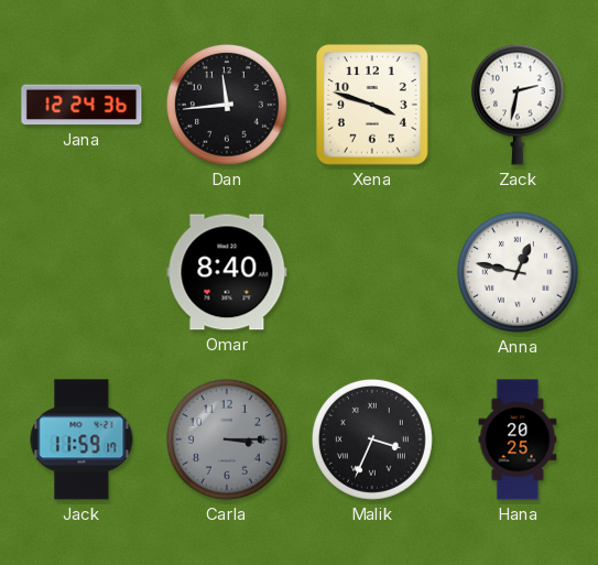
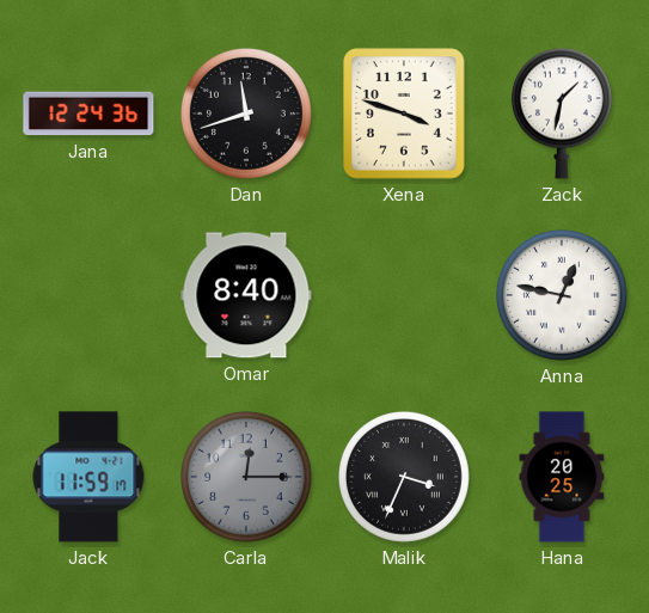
Dan: 11:44 -> 11:42
Zack: 2:32 -> 1:32
Carla: 3:15 -> 12:15
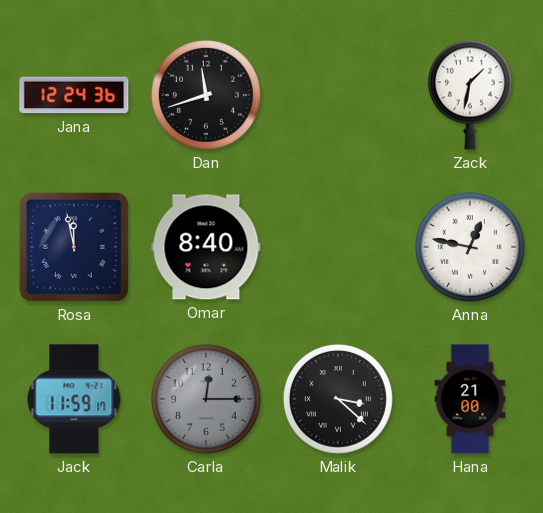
Xena: 3:48 -> none
Rosa: none -> 11:58
Malik: 3:34 -> 3:22
Hana: 20:25 -> 21:00
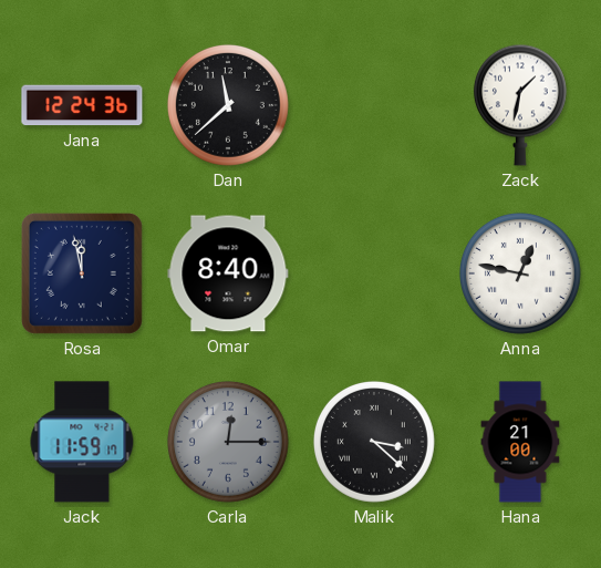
Dan: 11:42 -> 11:38
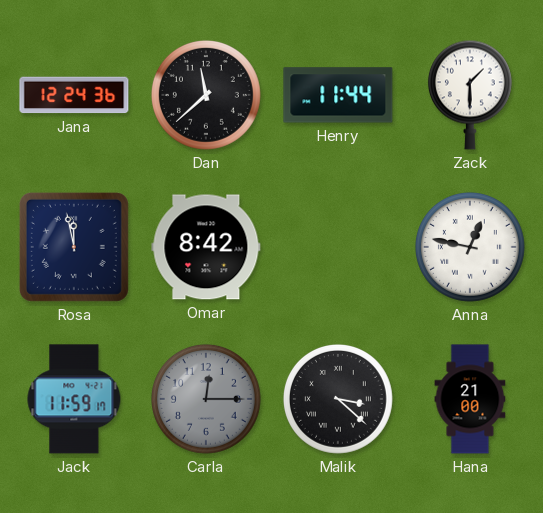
Henry: none -> 11:44
Zack: 1:32 -> 1:30
Omar: 8:40 -> 8:42
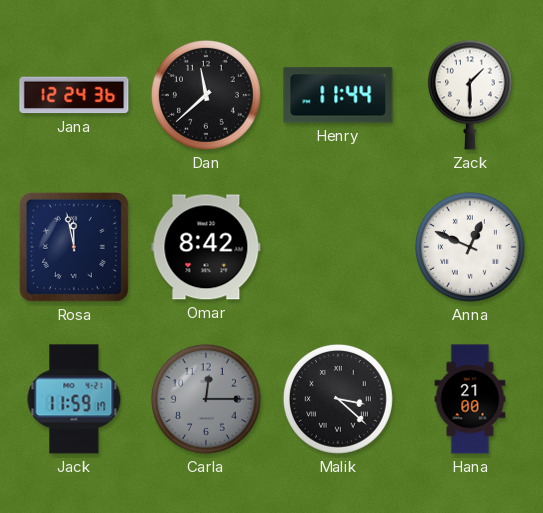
Anna: 12:47 -> 12:49
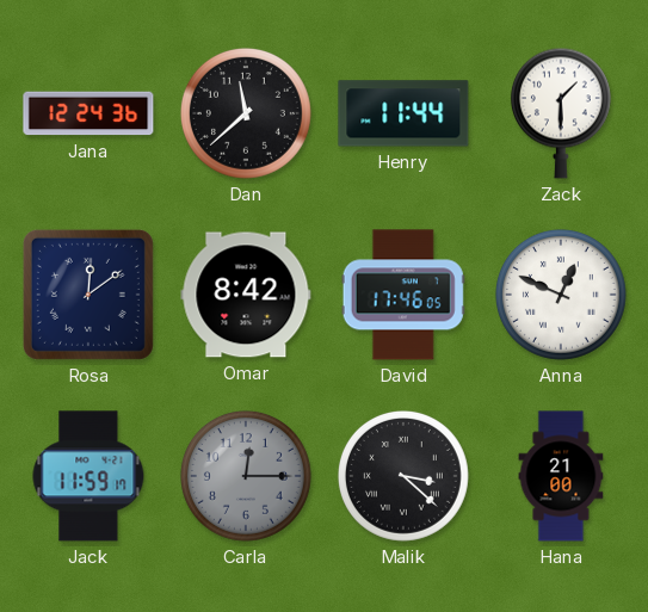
Rosa: 11:58 -> 12:09
David: none -> 17:46
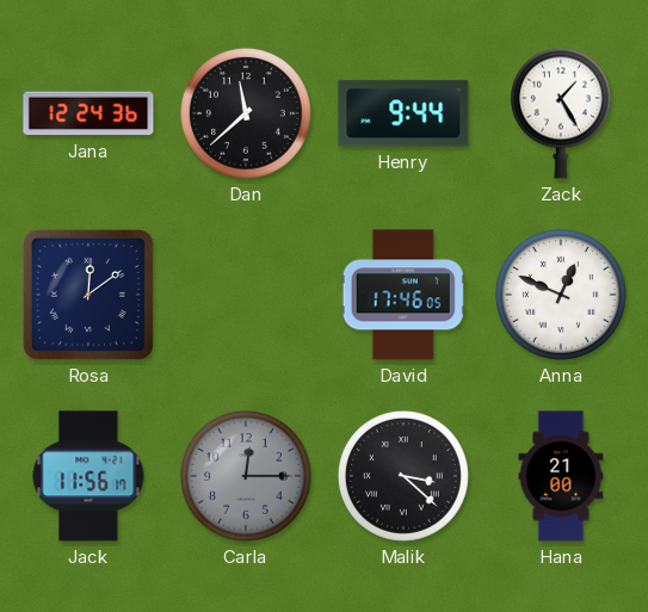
Henry: 11:44 -> 9:44
Zack: 1:30 -> 1:25
Omar: 8:42 -> none
Jack: 11:59 -> 11:56
